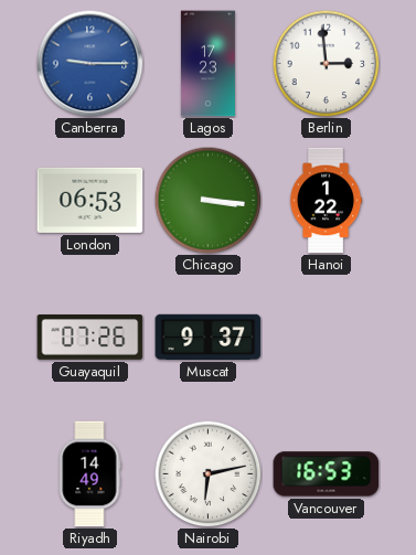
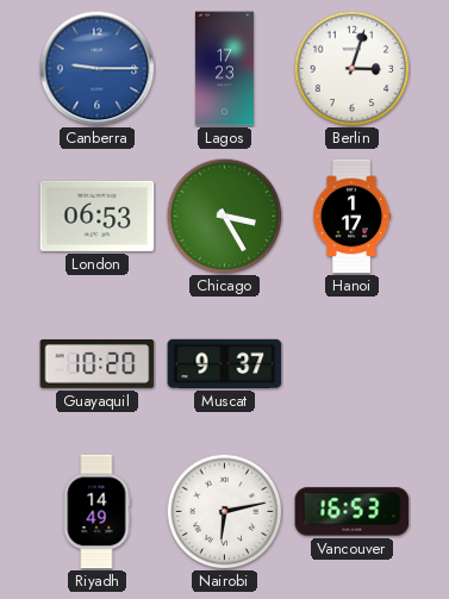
Berlin: 2:59 -> 3:03
Chicago: 3:16 -> 3:25
Hanoi: 1:22 -> 1:17
Guayaquil: 07:26 -> 10:20
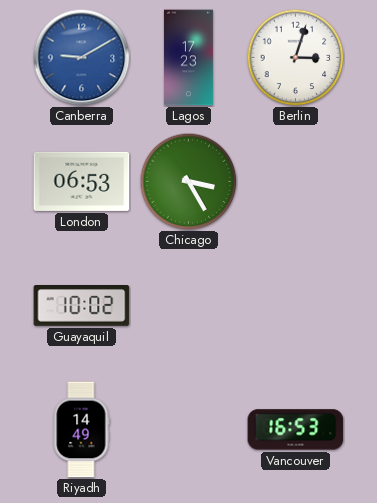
Canberra: 9:15 -> 9:10
Hanoi: 1:17 -> none
Guayaquil: 10:20 -> 10:02
Muscat: 9:37 -> none
Nairobi: 6:13 -> none
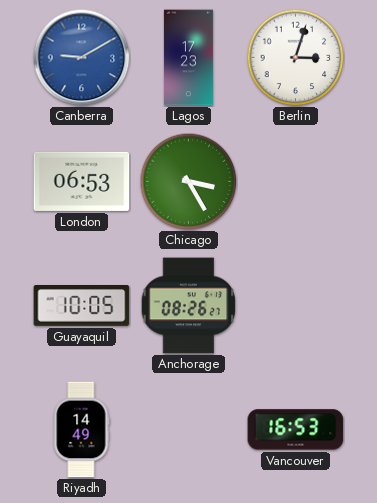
Guayaquil: 10:02 -> 10:05
Anchorage: none -> 08:26
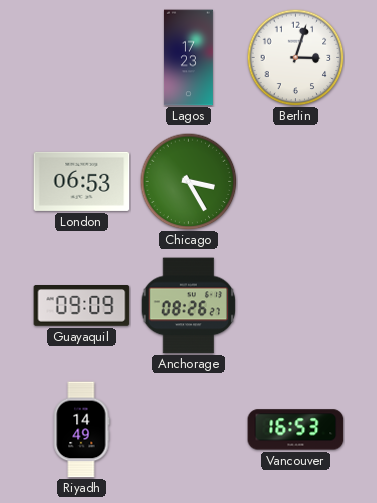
Canberra: 9:10 -> none
Guayaquil: 10:05 -> 09:09
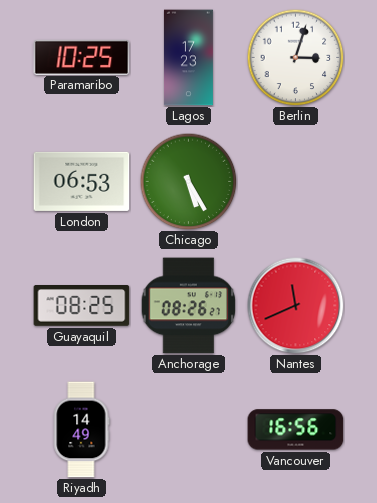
Paramaribo: none -> 10:25
Chicago: 3:25 -> 5:25
Guayaquil: 09:09 -> 08:25
Nantes: none -> 11:41
Vancouver: 16:53 -> 16:56
